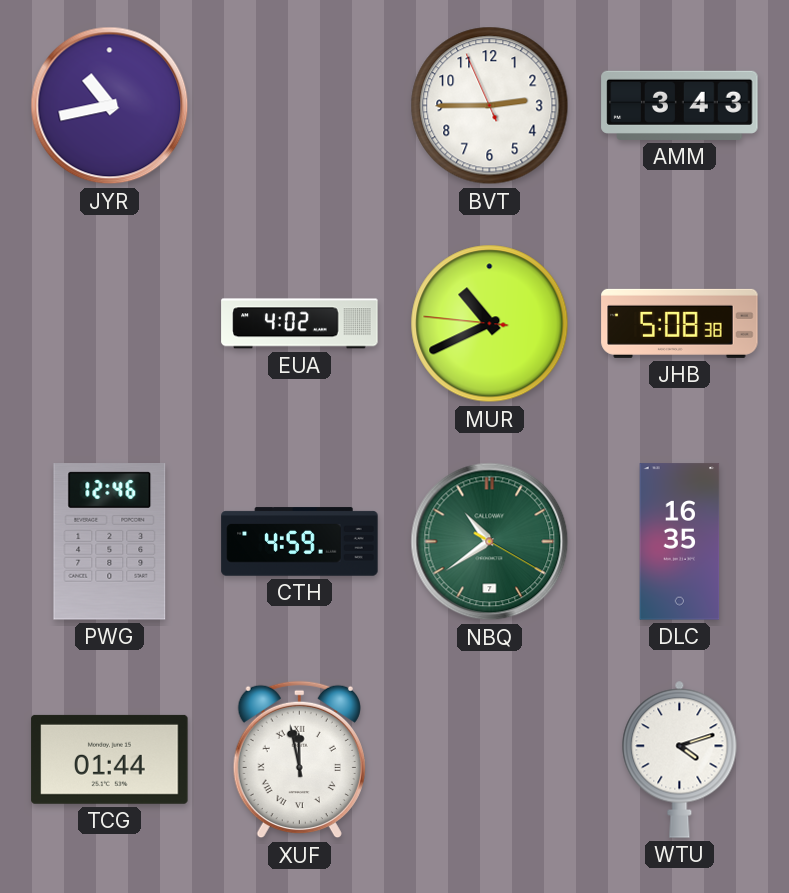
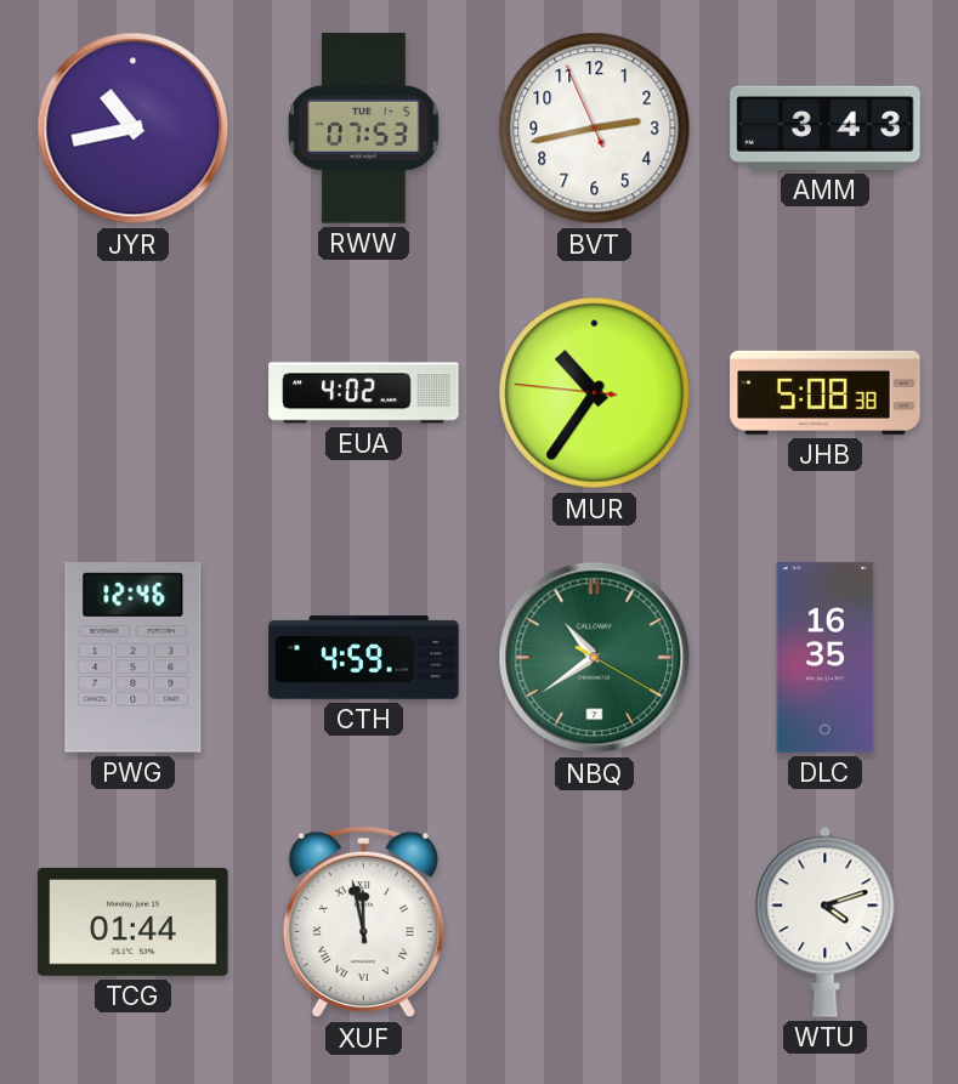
RWW: none -> 07:53
BVT: 2:44 -> 2:42
MUR: 10:40 -> 10:35
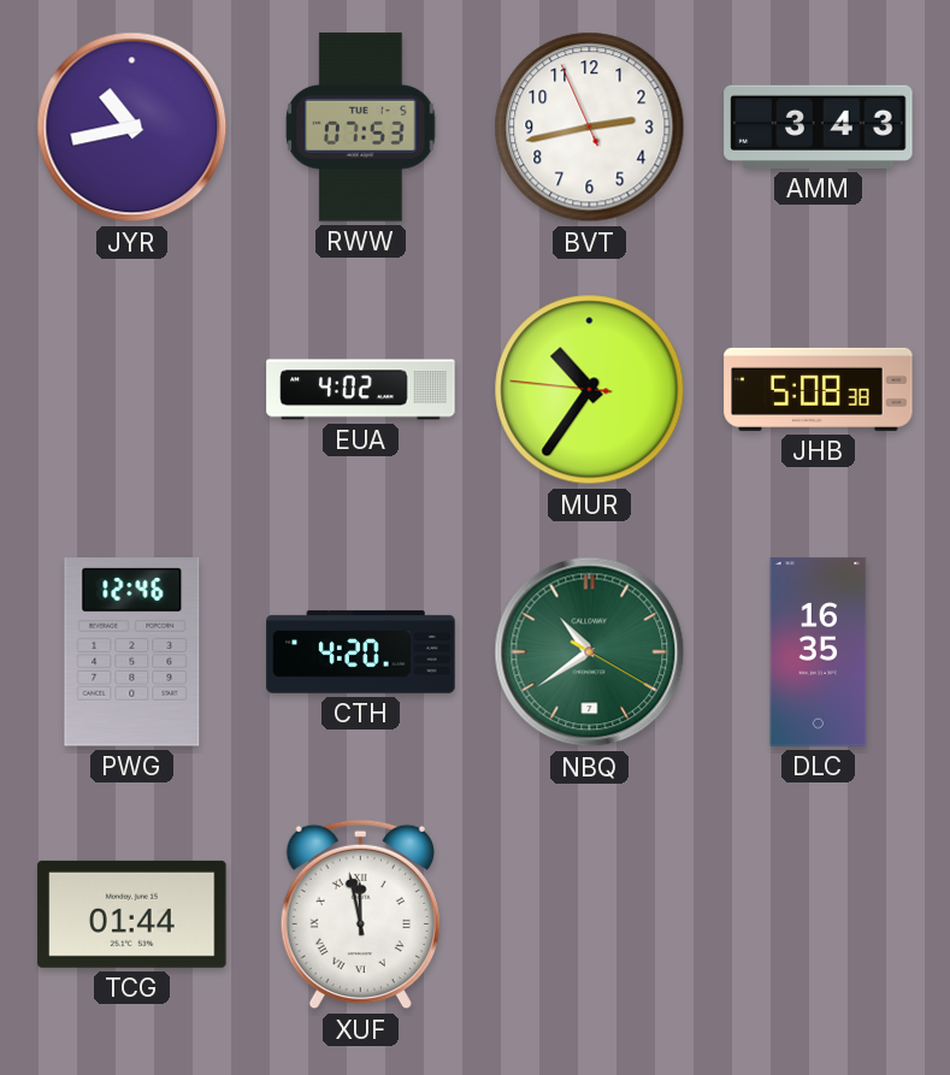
CTH: 4:59 -> 4:20
WTU: 4:12 -> none
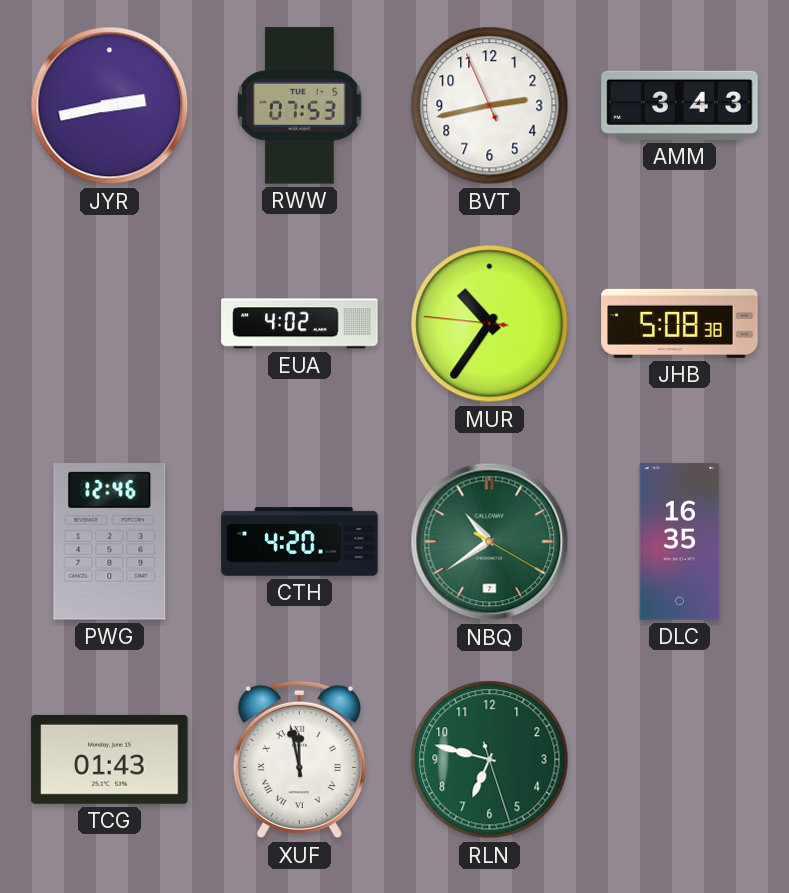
JYR: 10:43 -> 2:43
TCG: 01:44 -> 01:43
RLN: none -> 6:47
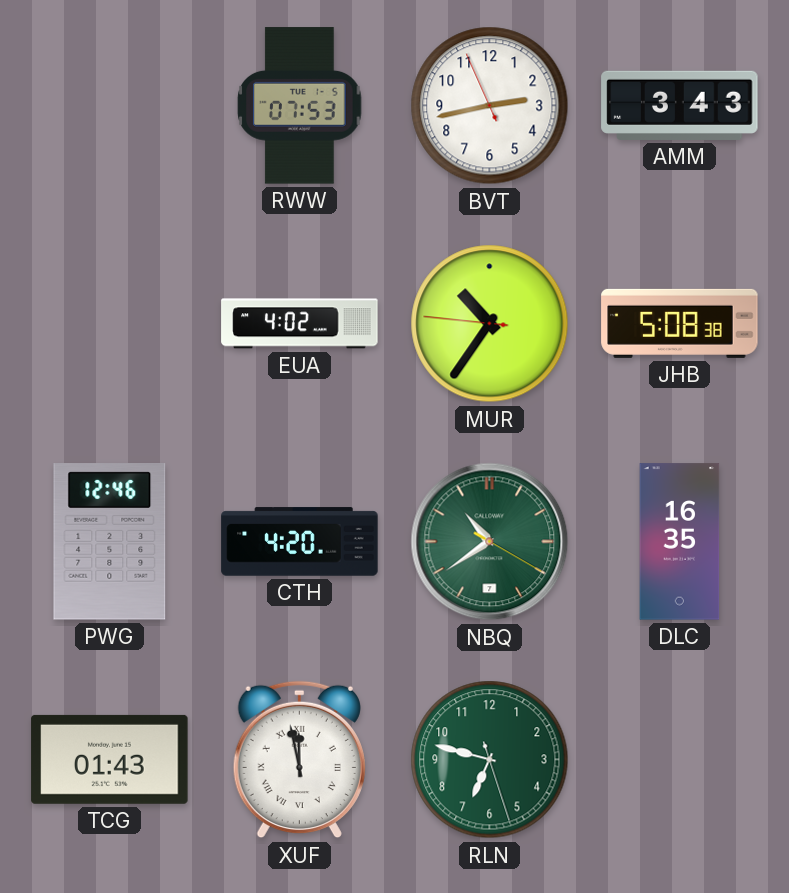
JYR: 2:43 -> none
